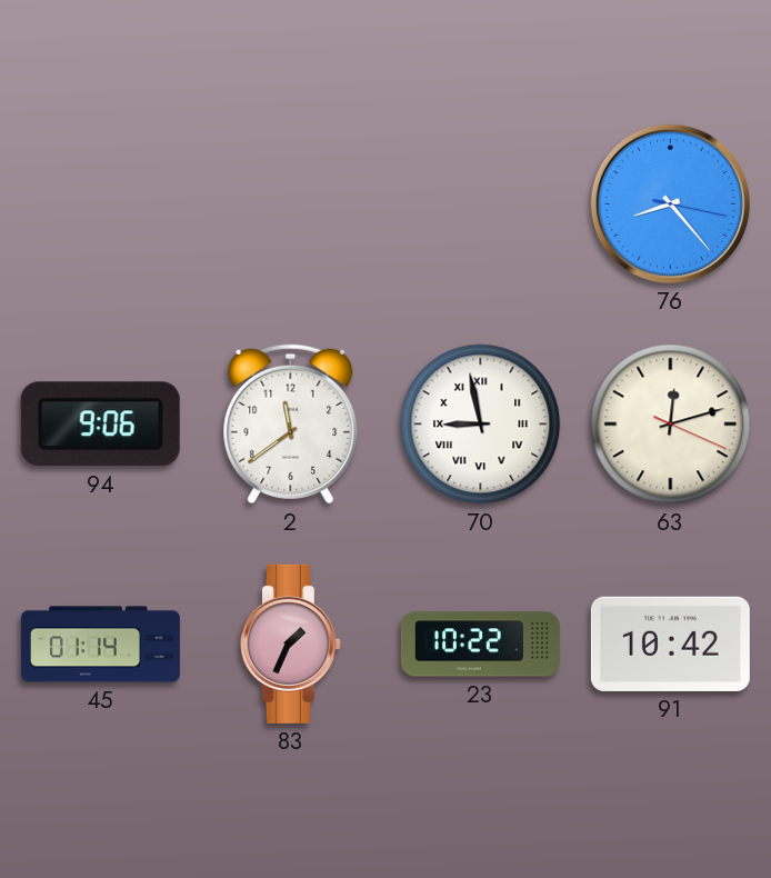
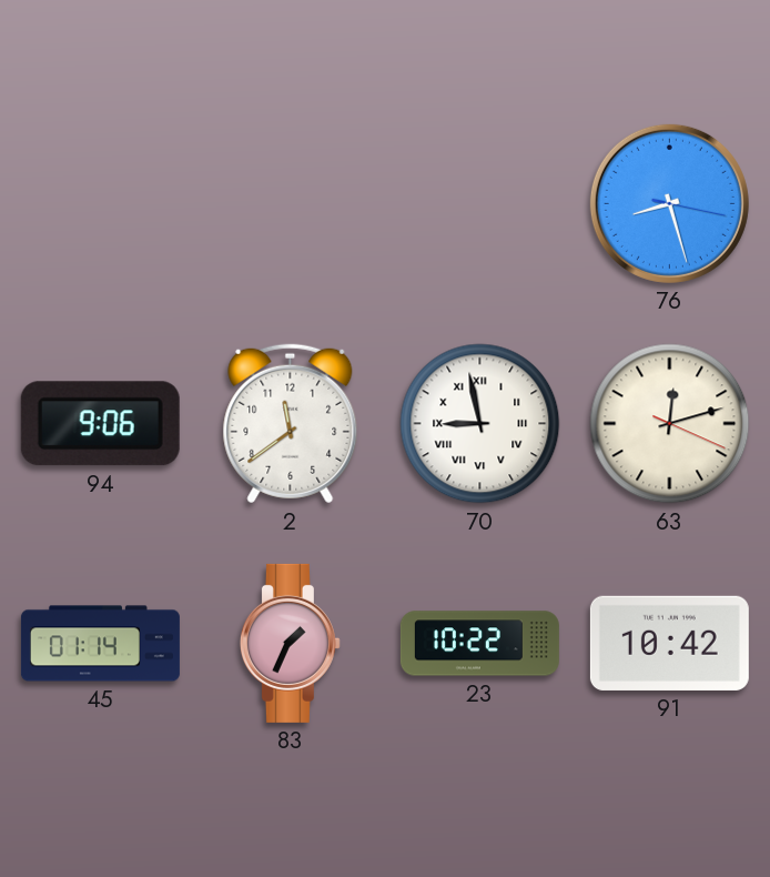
76: 8:23 -> 8:27
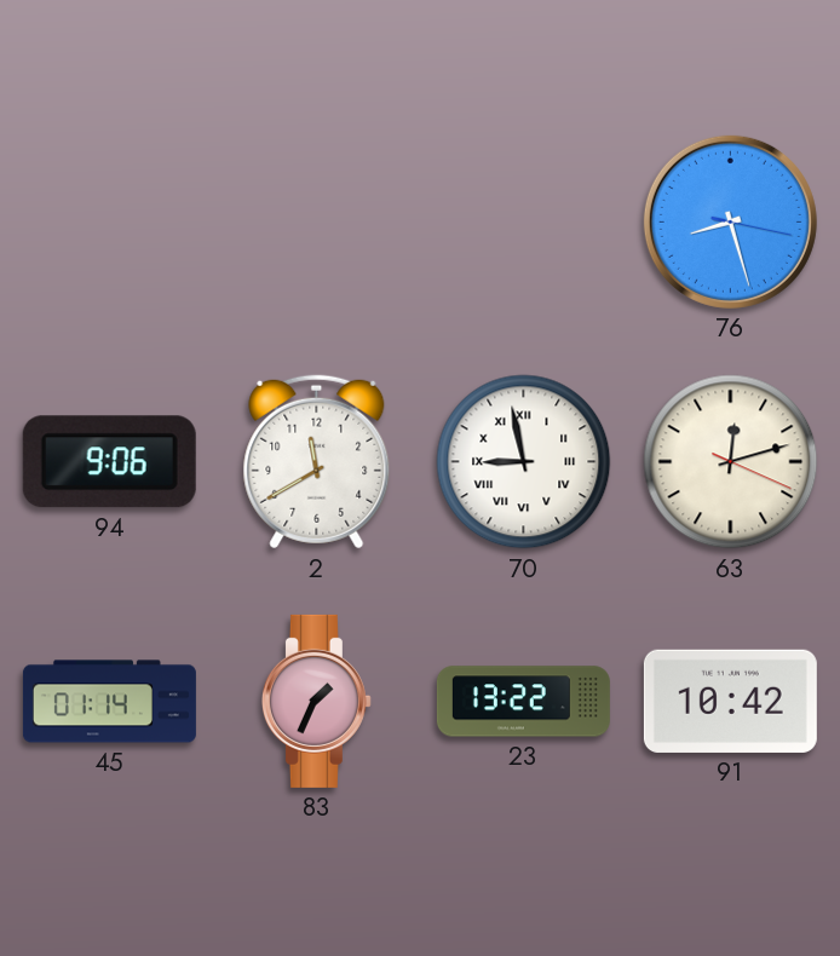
2: 11:39 -> 11:40
23: 10:22 -> 13:22
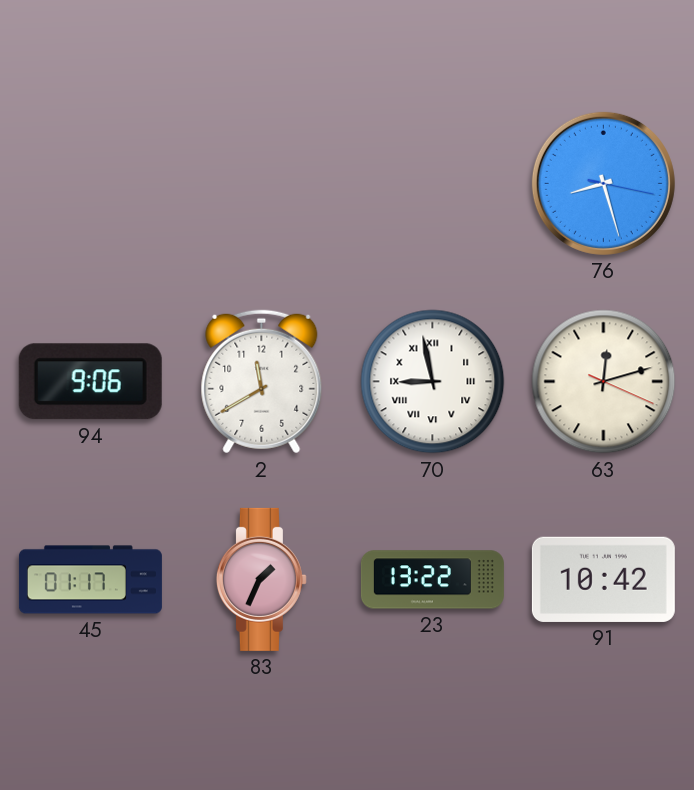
45: 01:14 -> 01:17
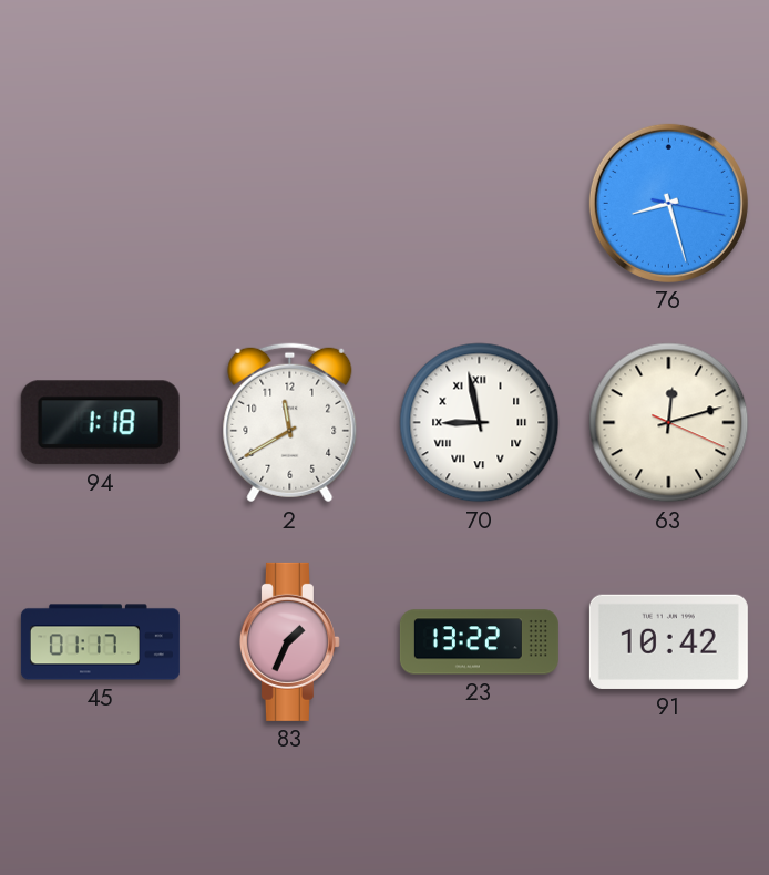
94: 9:06 -> 1:18
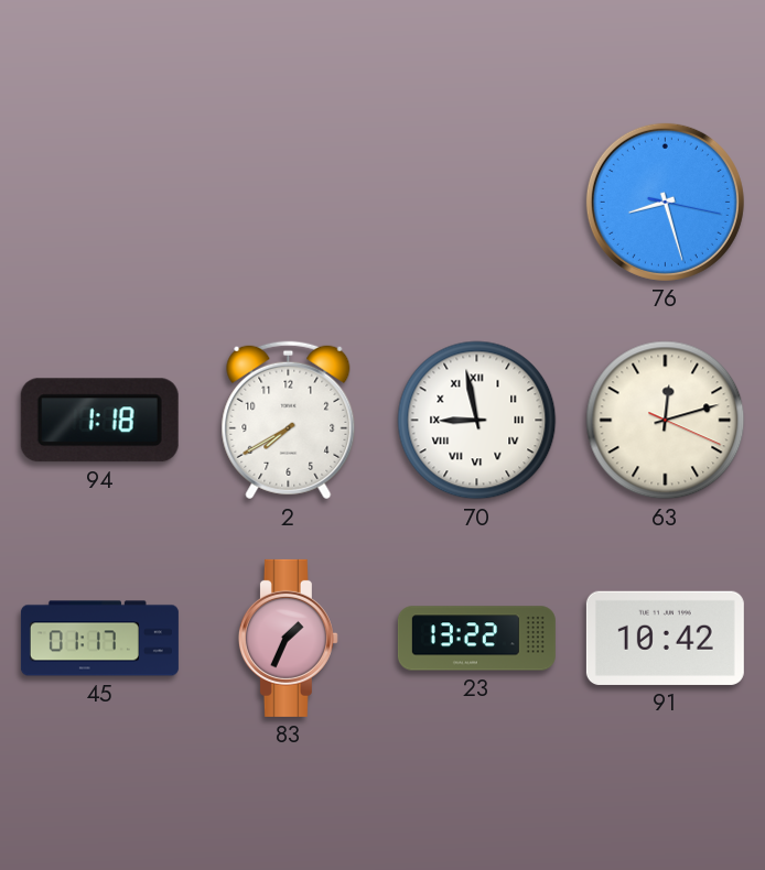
2: 11:40 -> 7:40
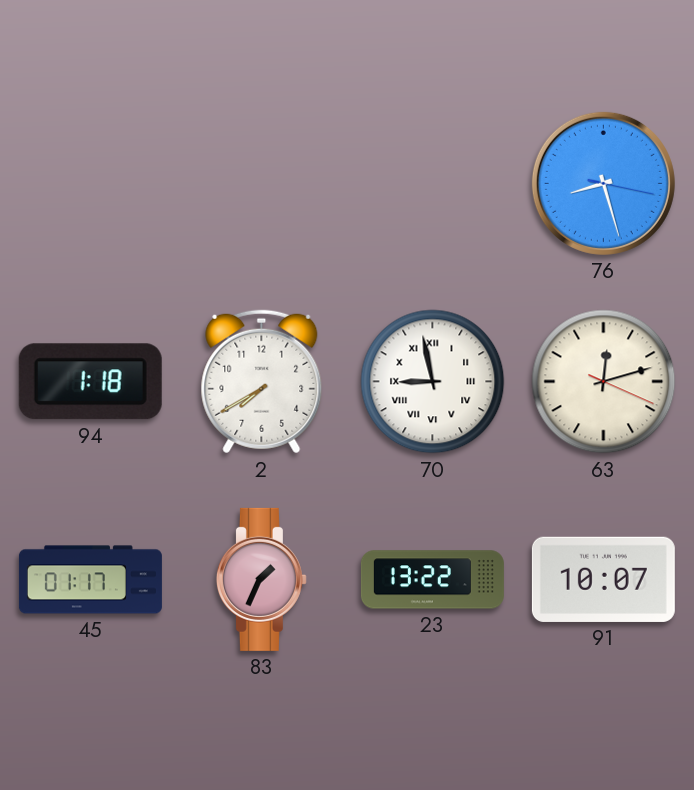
91: 10:42 -> 10:07
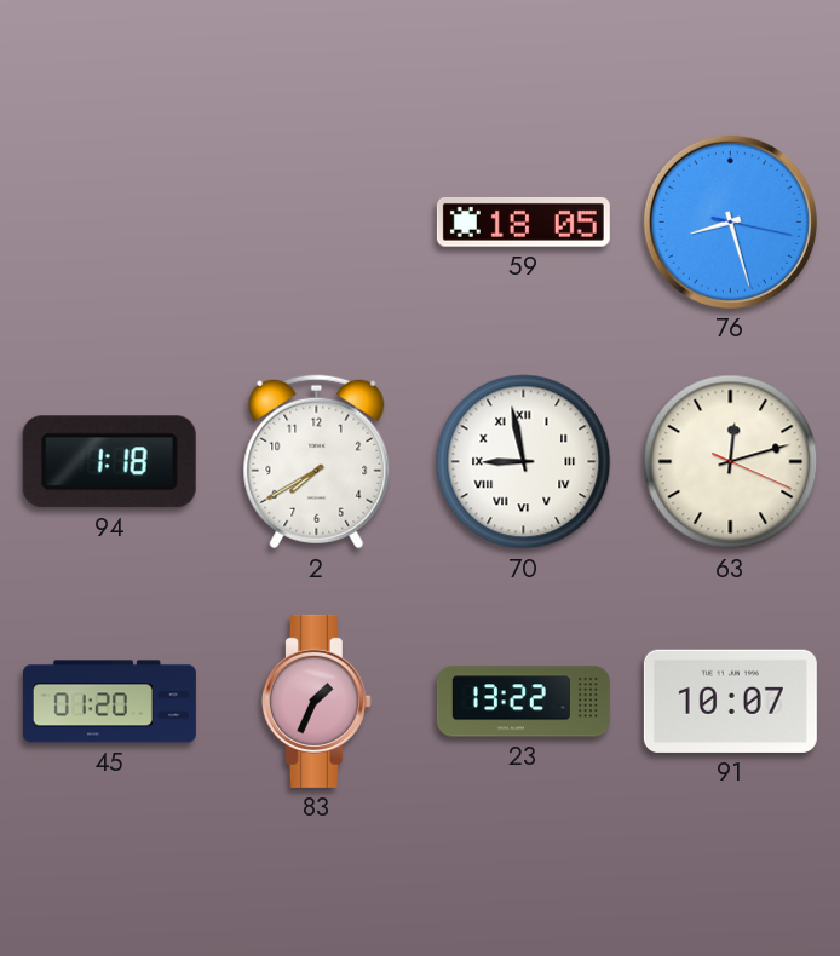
59: none -> 18:05
45: 01:17 -> 01:20
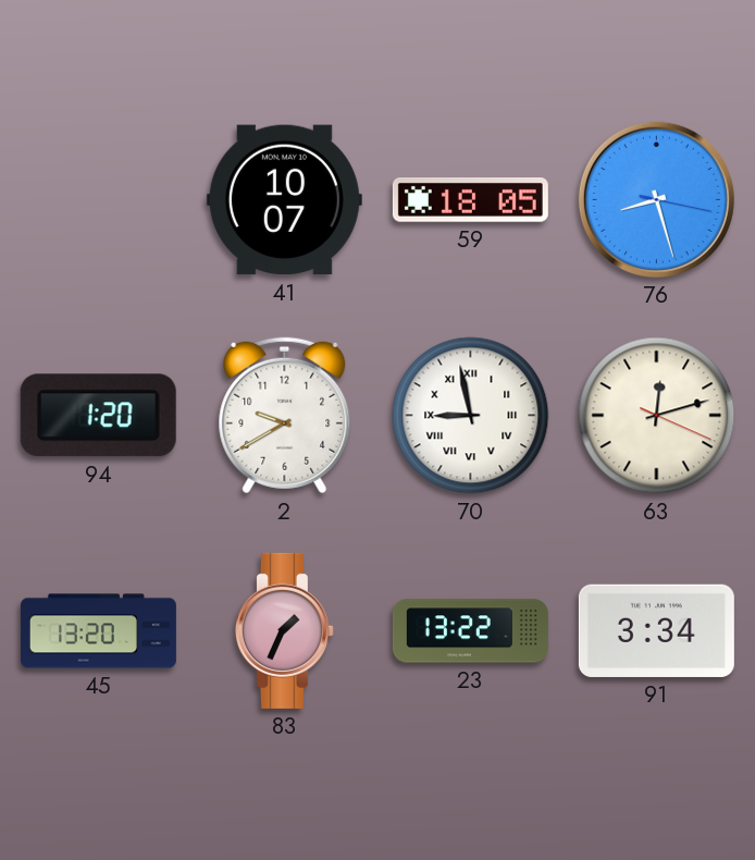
41: none -> 10:07
94: 1:18 -> 1:20
2: 7:40 -> 9:40
45: 01:20 -> 13:20
91: 10:07 -> 3:34
